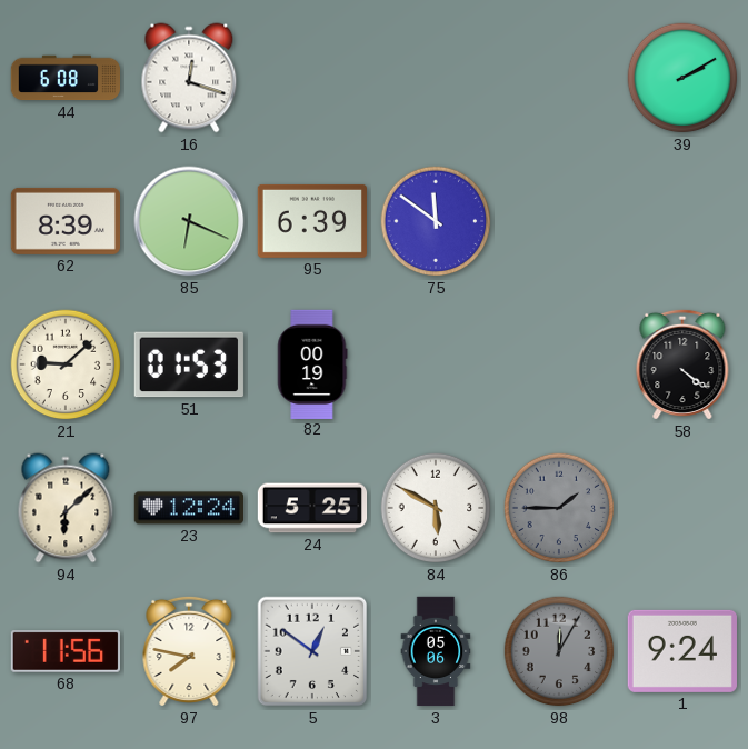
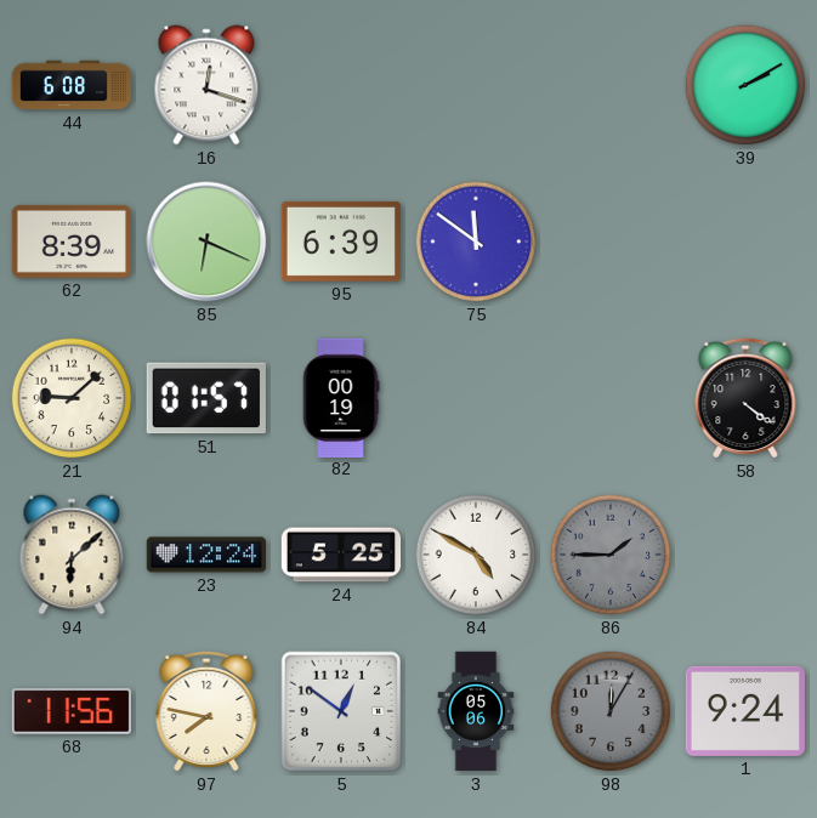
51: 01:53 -> 01:57
84: 5:50 -> 4:50
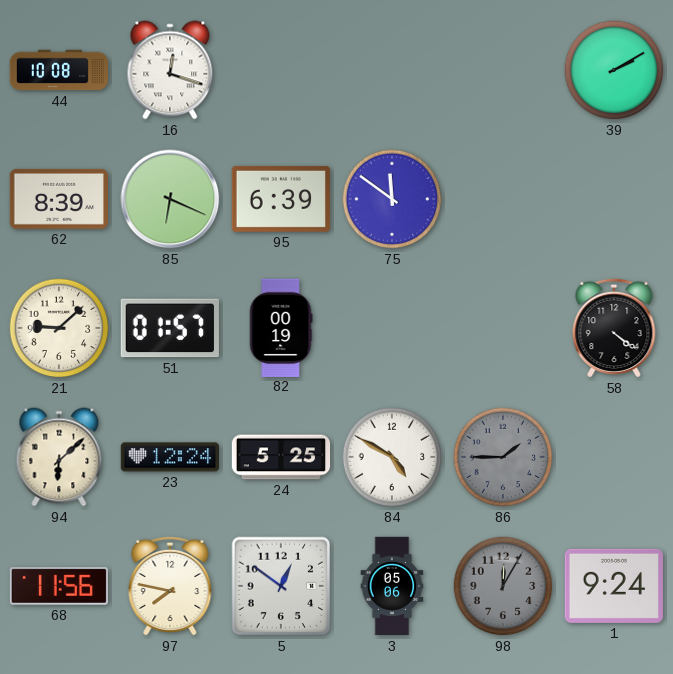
44: 6:08 -> 10:08
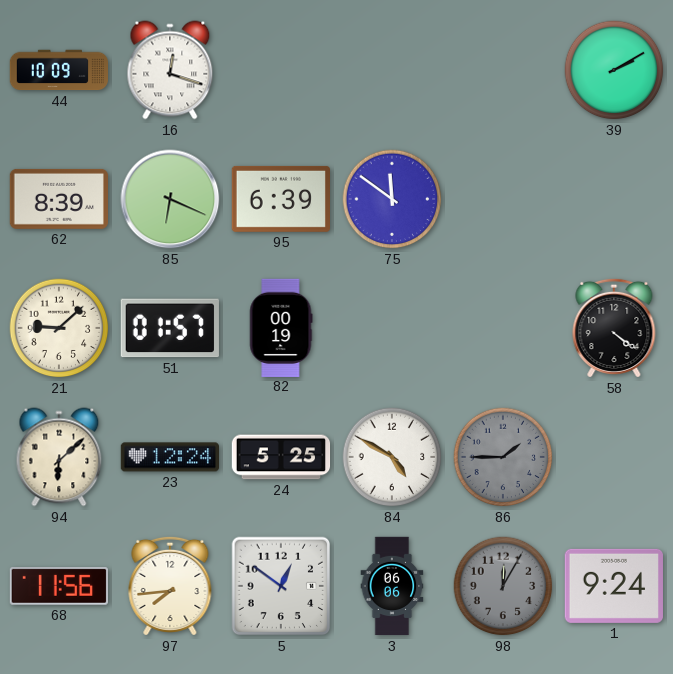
44: 10:08 -> 10:09
97: 7:47 -> 7:44
3: 05:06 -> 06:06
